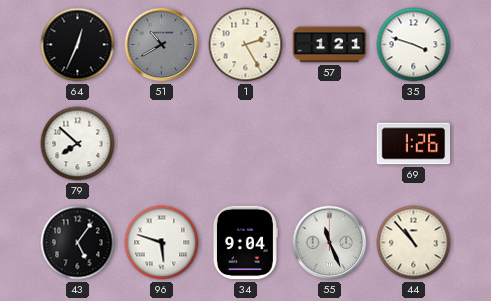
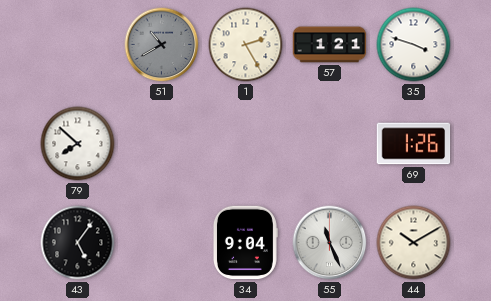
64: 12:34 -> none
96: 5:48 -> none
44: 10:53 -> 10:10
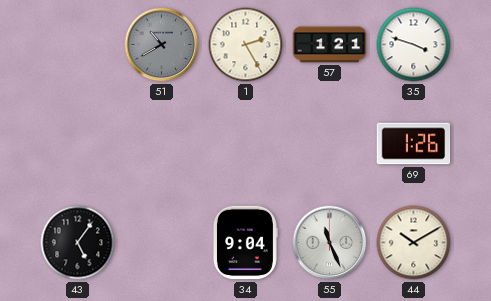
79: 7:52 -> none
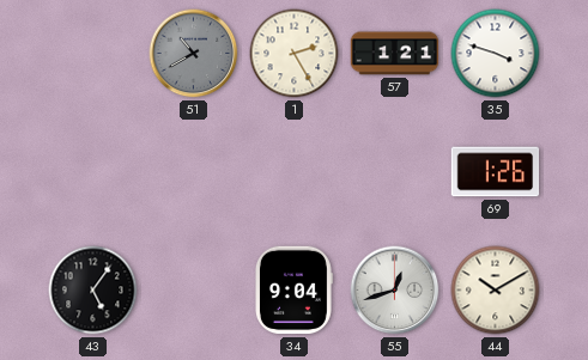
55: 11:26 -> 12:42
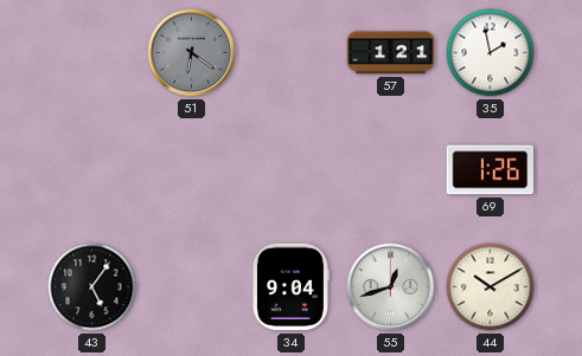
51: 10:40 -> 6:21
1: 2:25 -> none
35: 3:48 -> 1:58
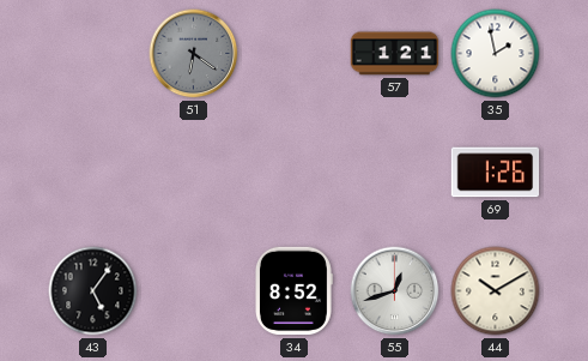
34: 9:04 -> 8:52
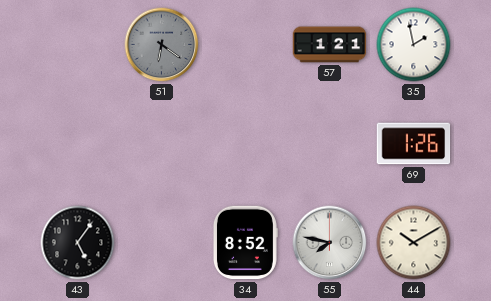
55: 12:42 -> 7:47
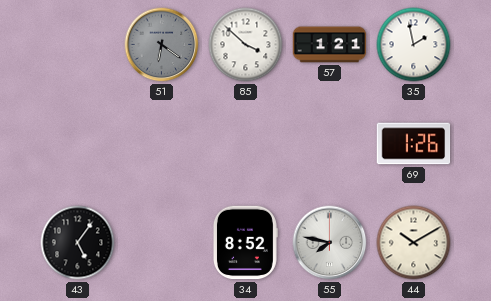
85: none -> 3:52
